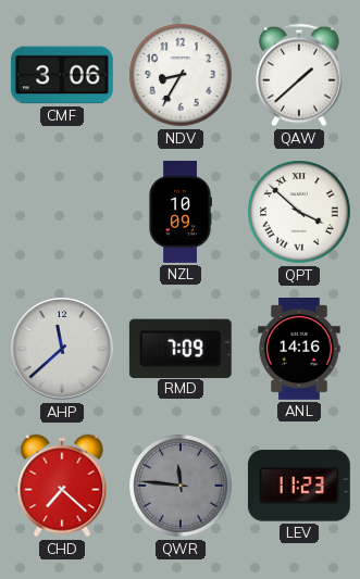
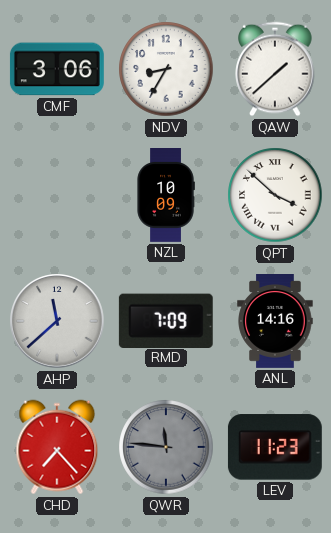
CHD: 7:22 -> 7:23
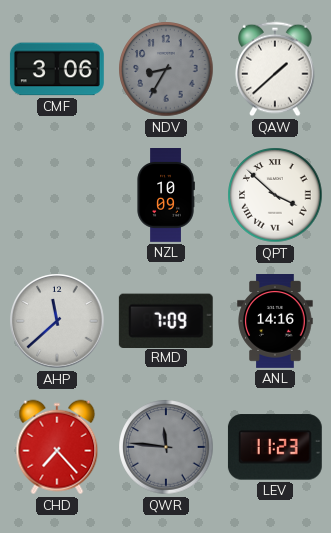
NDV dial: white -> grey
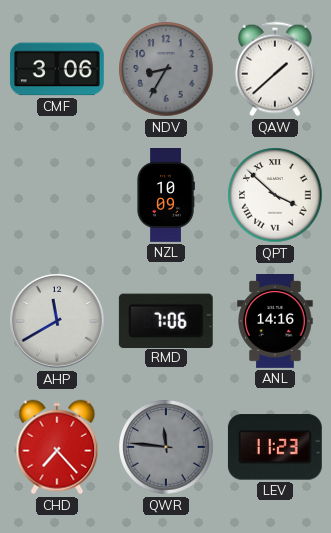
AHP: 11:38 -> 11:40
RMD: 7:09 -> 7:06
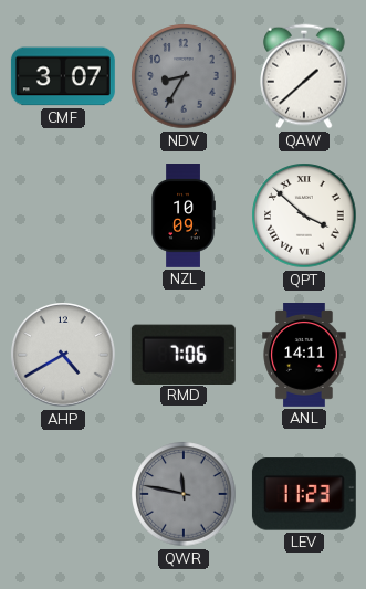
CMF: 3:06 -> 3:07
AHP: 11:40 -> 4:40
ANL: 14:16 -> 14:11
CHD: 7:23 -> none
QWR: 11:46 -> 11:47
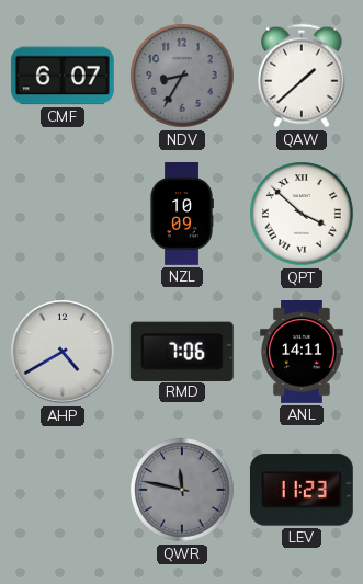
CMF: 3:07 -> 6:07
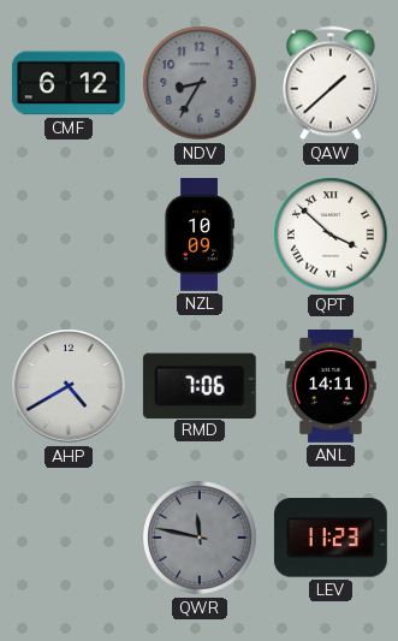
CMF: 6:07 -> 6:12
